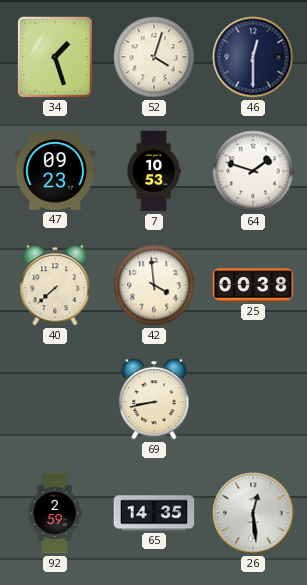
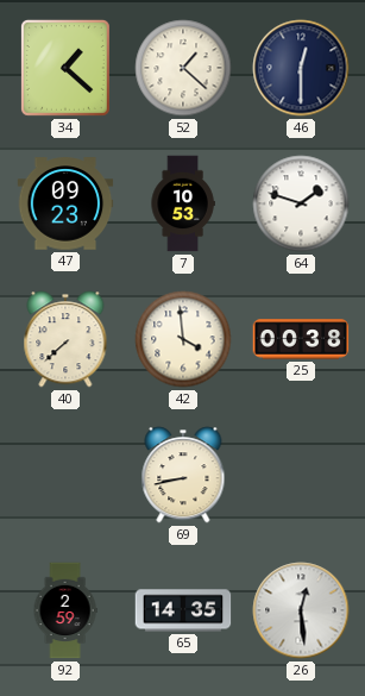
34: 1:27 -> 1:22
52: 4:03 -> 1:22
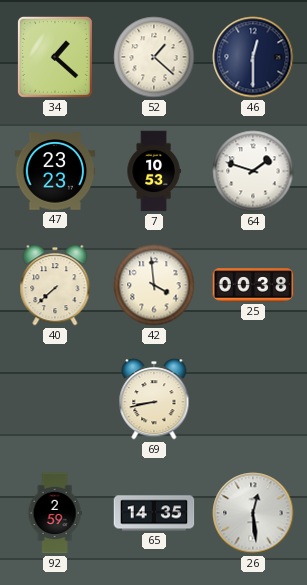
47: 09:23 -> 23:23
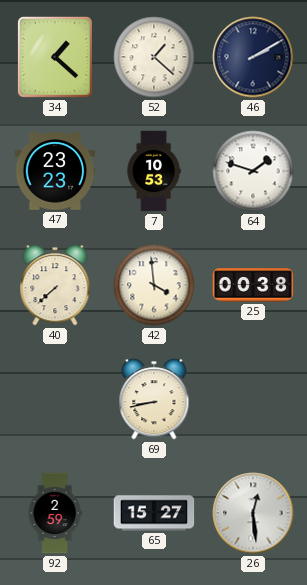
46: 12:30 -> 2:10
65: 14:35 -> 15:27
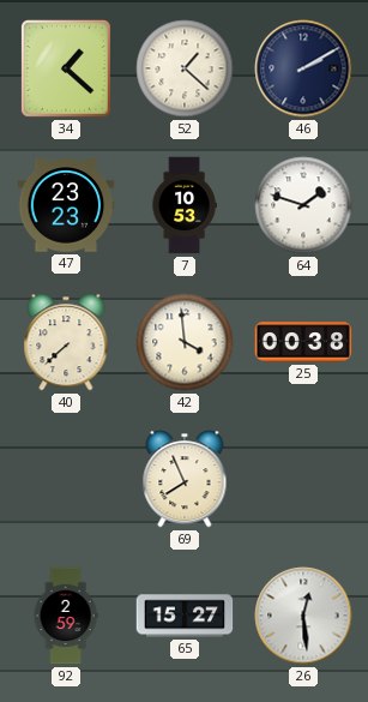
69: 8:43 -> 7:56
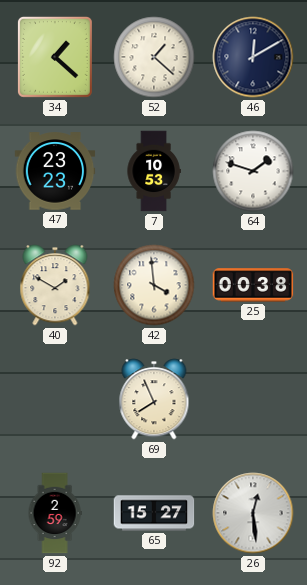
46: 2:10 -> 12:10
40: 7:38 -> 1:50
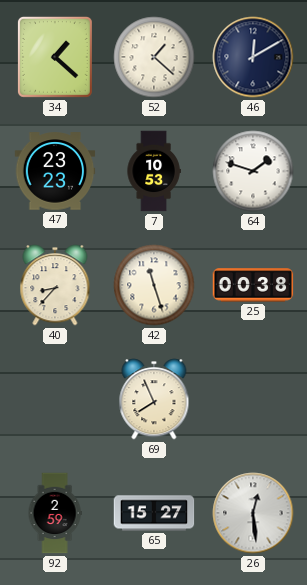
40: 1:50 -> 8:37
42: 3:59 -> 11:27
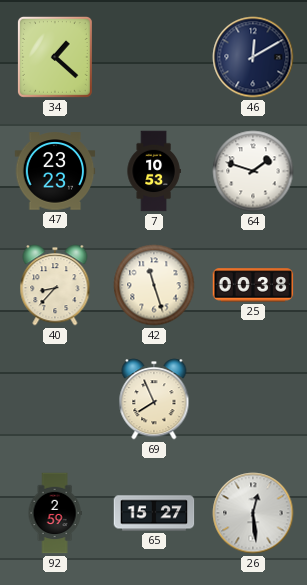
52: 1:22 -> none
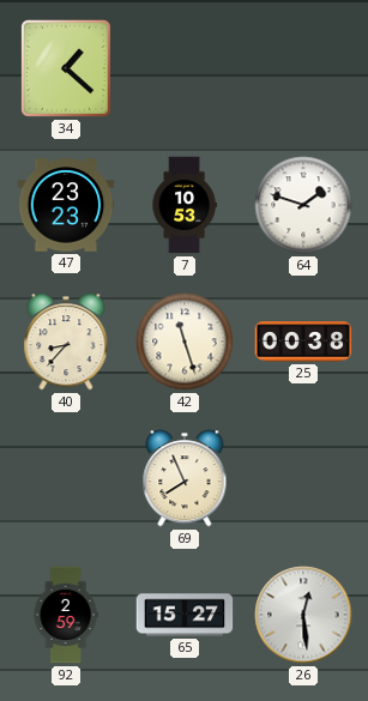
46: 12:10 -> none
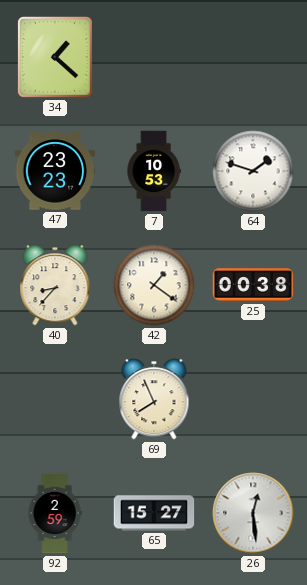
42: 11:27 -> 1:21
